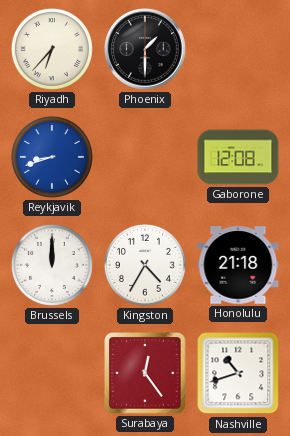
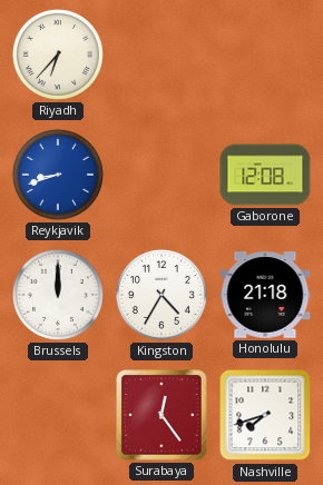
Phoenix: 1:30 -> none
Nashville: 10:42 -> 7:42
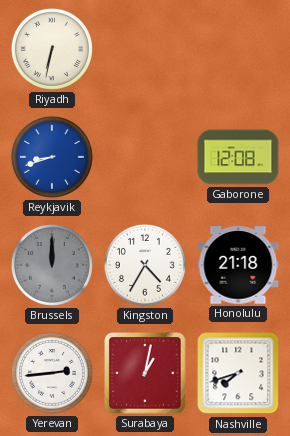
Riyadh: 6:37 -> 6:32
Brussels dial: white -> grey
Yerevan: none -> 2:44
Surabaya: 12:24 -> 1:02
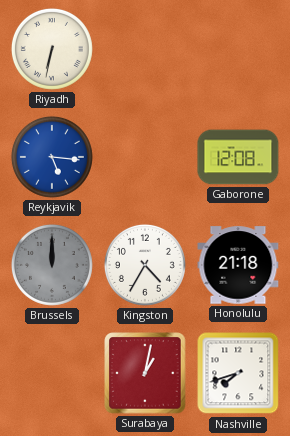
Reykjavik: 8:42 -> 5:16
Yerevan: 2:44 -> none
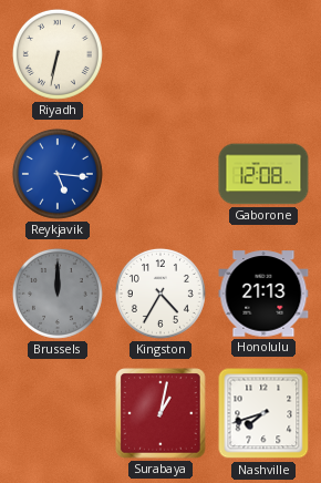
Honolulu: 21:18 -> 21:13
